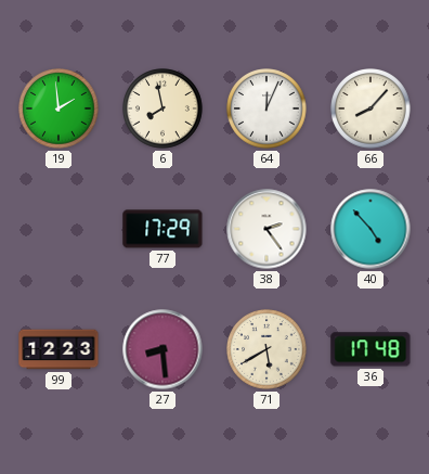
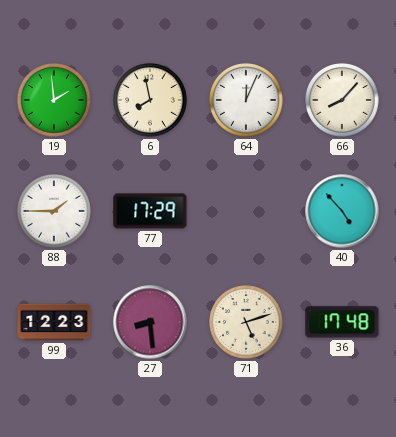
88: none -> 1:45
38: 2:24 -> none
71: 5:40 -> 5:12
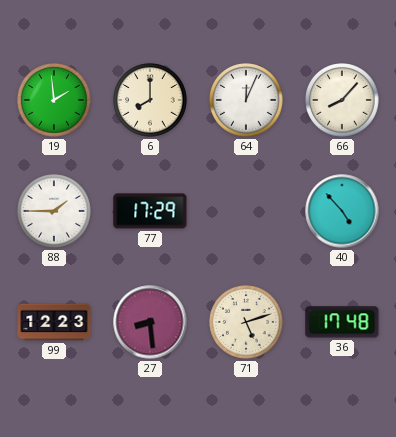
6: 7:58 -> 8:00
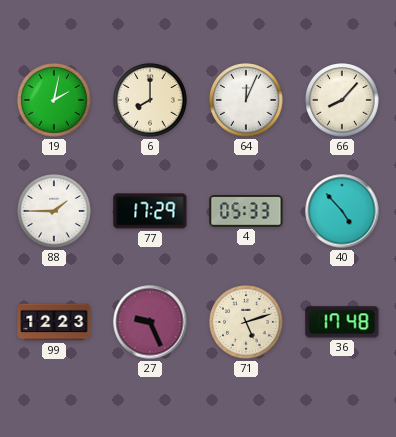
19: 1:59 -> 2:02
4: none -> 05:33
27: 8:29 -> 9:26
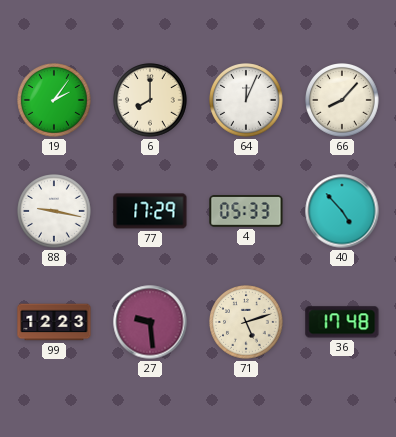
19: 2:02 -> 2:06
88: 1:45 -> 9:17
27: 9:26 -> 9:29
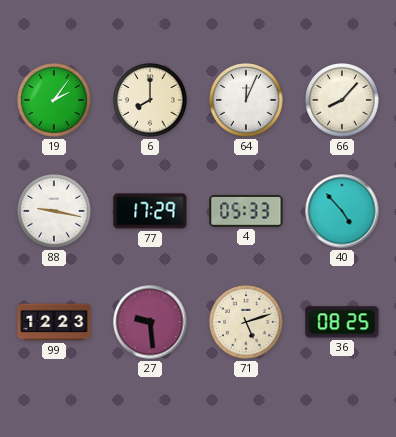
36: 17:48 -> 08:25
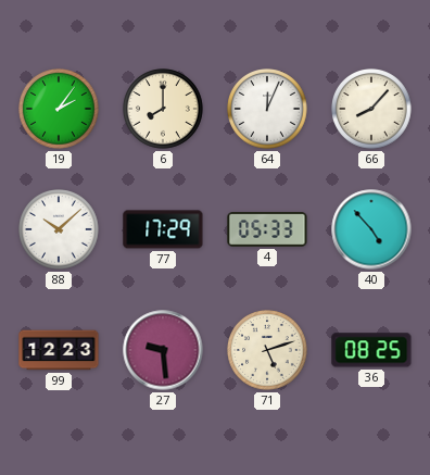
88: 9:17 -> 10:08
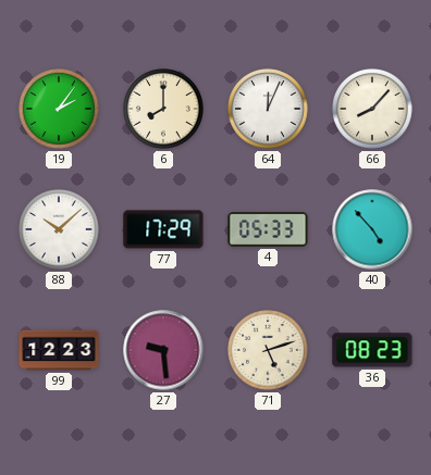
36: 08:25 -> 08:23
